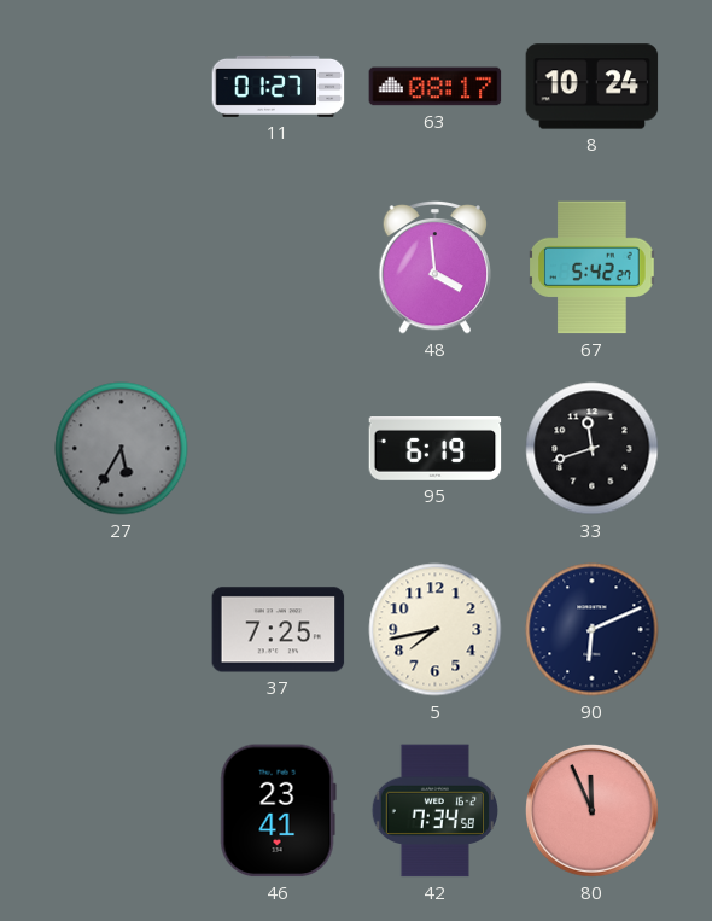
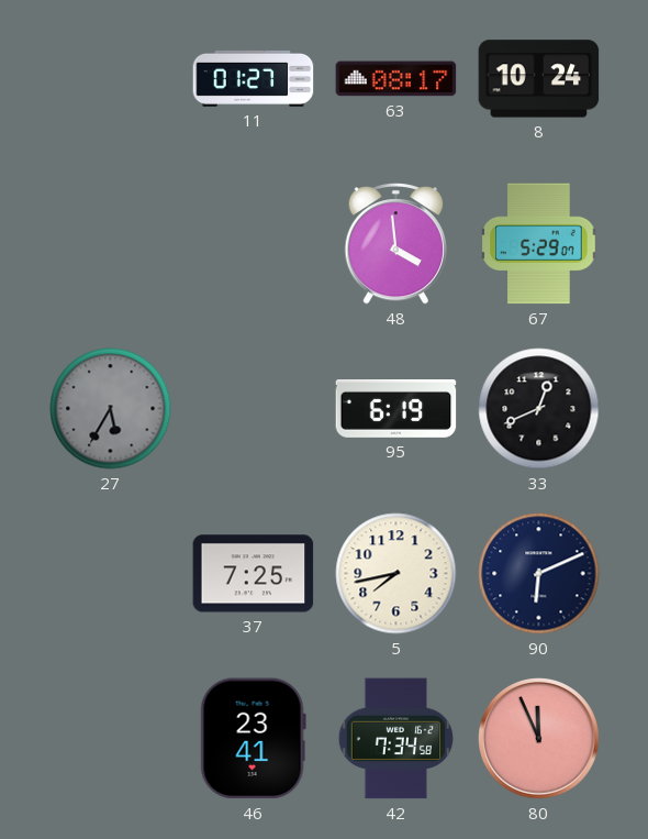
67: 5:42 -> 5:29
33: 11:42 -> 12:41
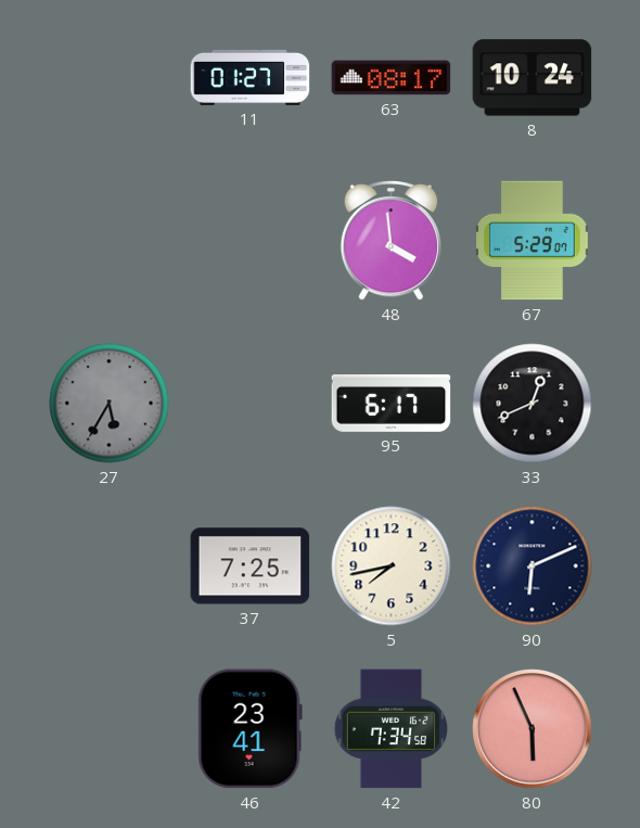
95: 6:19 -> 6:17
80: 11:56 -> 5:56
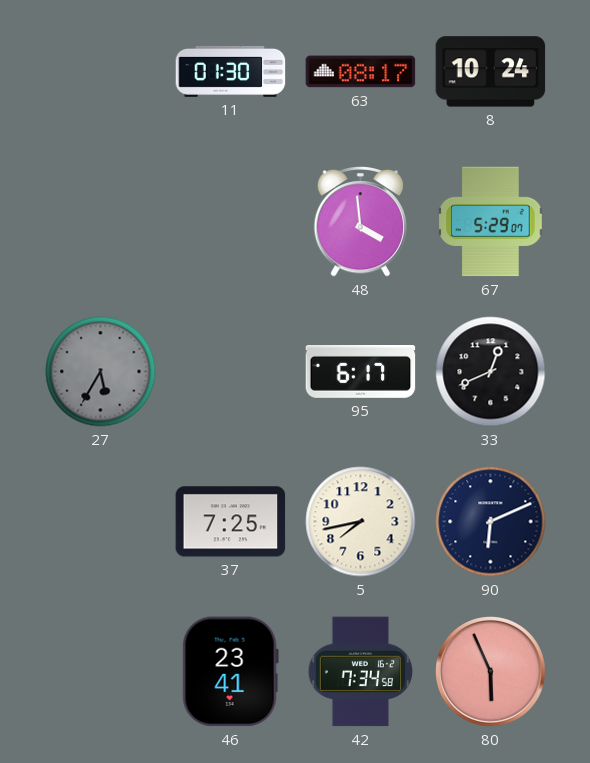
11: 01:27 -> 01:30
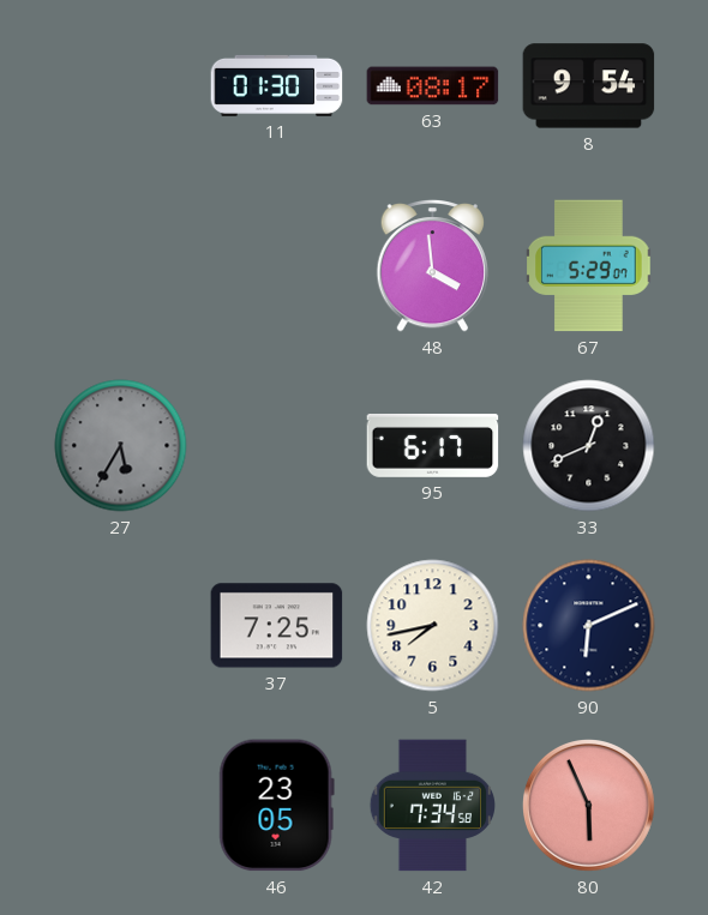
8: 10:24 -> 9:54
46: 23:41 -> 23:05
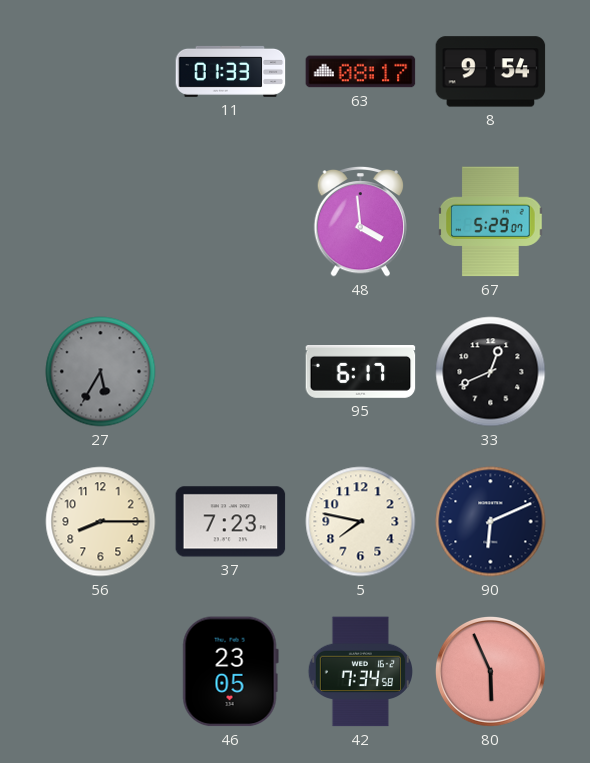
11: 01:30 -> 01:33
56: none -> 8:15
37: 7:25 -> 7:23
5: 7:43 -> 7:47
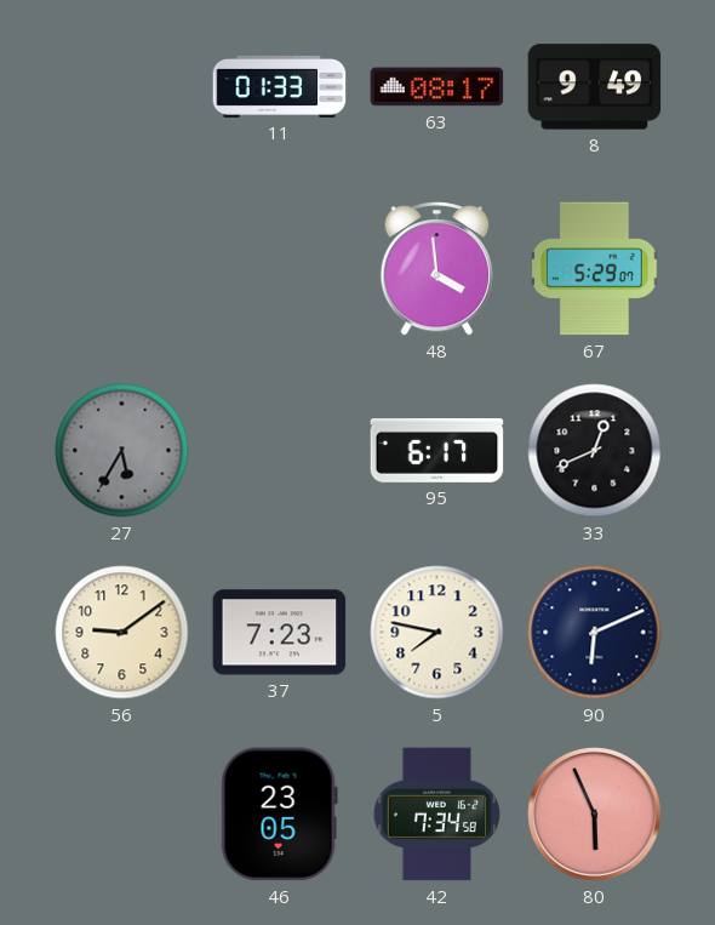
8: 9:54 -> 9:49
56: 8:15 -> 9:09
